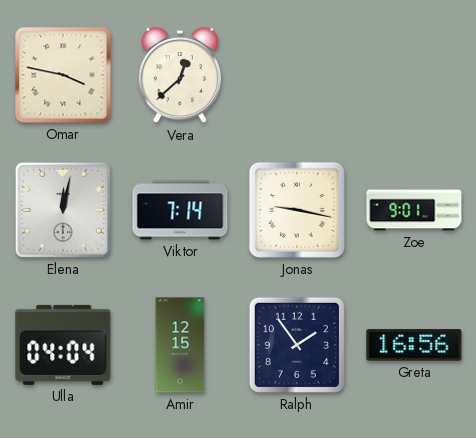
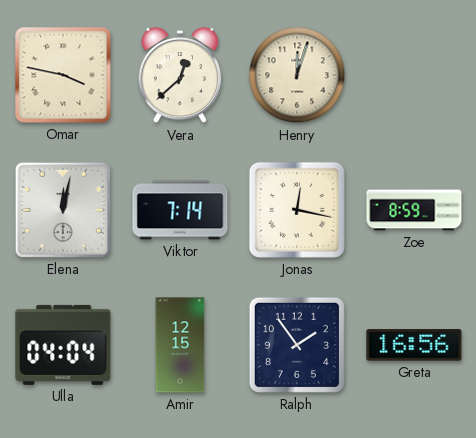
Henry: none -> 12:03
Jonas: 9:17 -> 12:17
Zoe: 9:01 -> 8:59
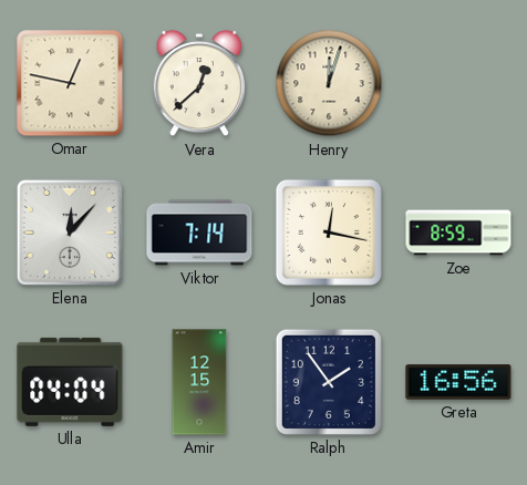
Omar: 3:47 -> 12:47
Elena: 12:02 -> 12:07
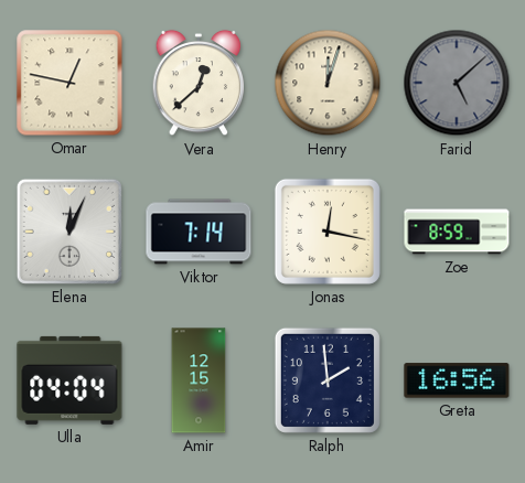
Farid: none -> 5:08
Elena: 12:07 -> 12:04
Ralph: 1:54 -> 1:59
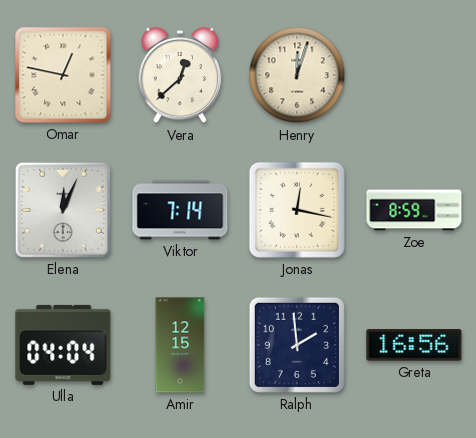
Farid: 5:08 -> none
